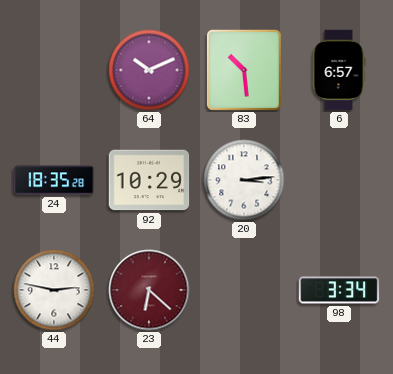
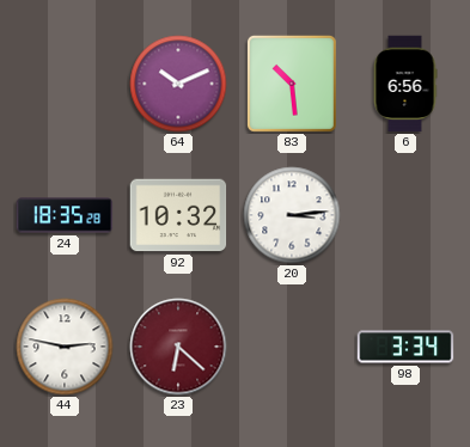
6: 6:57 -> 6:56
92: 10:29 -> 10:32
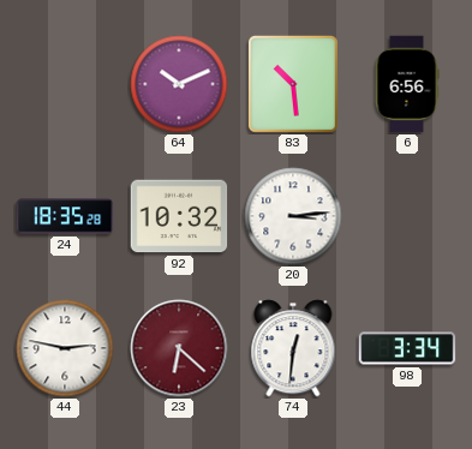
74: none -> 12:31
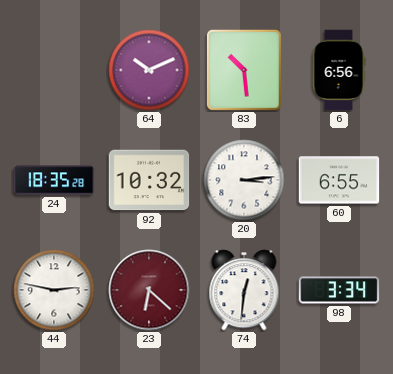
60: none -> 6:55
